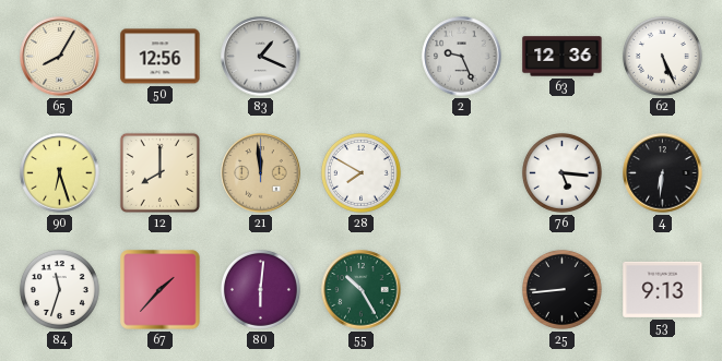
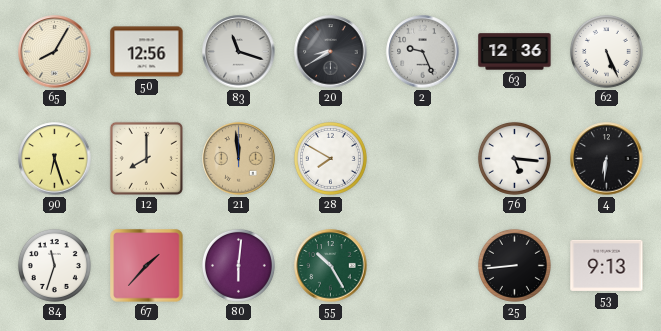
83: 1:19 -> 11:18
20: none -> 8:40
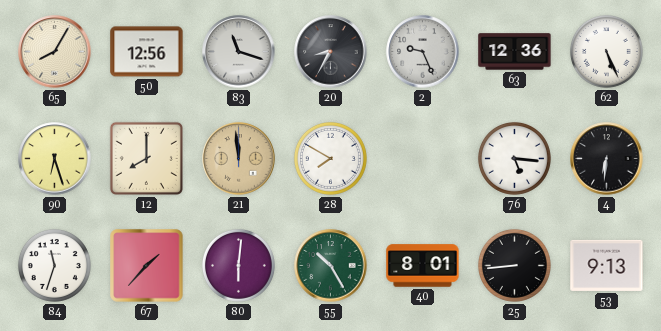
20: 8:40 -> 8:35
40: none -> 8:01
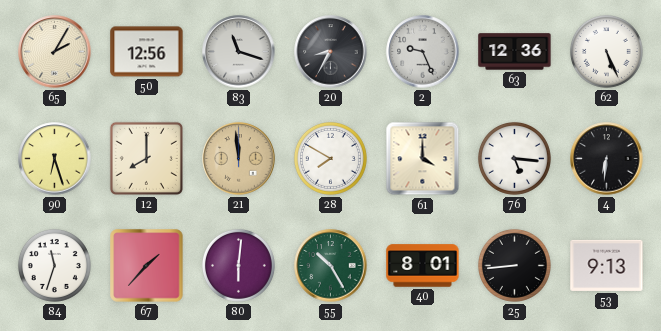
65: 8:05 -> 2:05
61: none -> 4:00
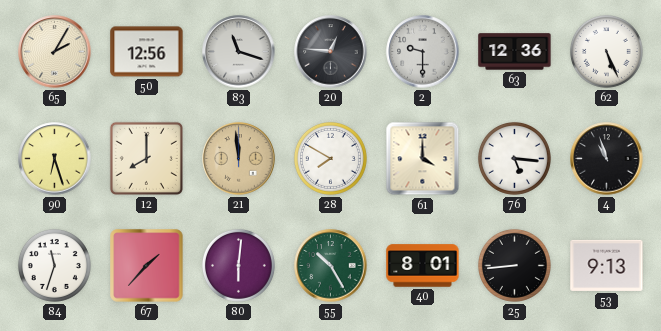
20: 8:35 -> 12:46
2: 9:26 -> 9:30
4: 6:31 -> 10:57
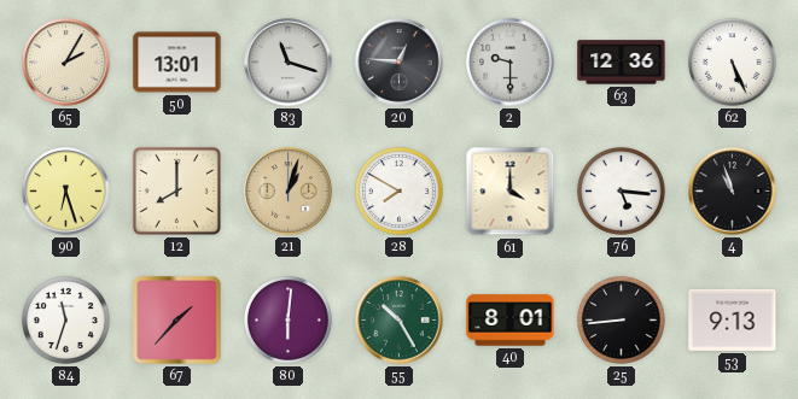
50: 12:56 -> 13:01
21: 11:59 -> 1:03
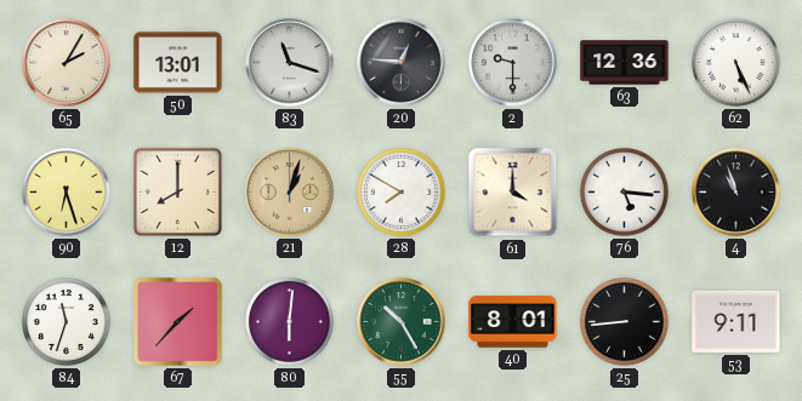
53: 9:13 -> 9:11
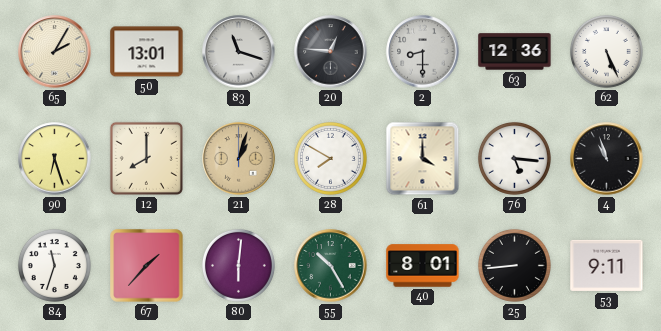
2: 9:30 -> 8:30
